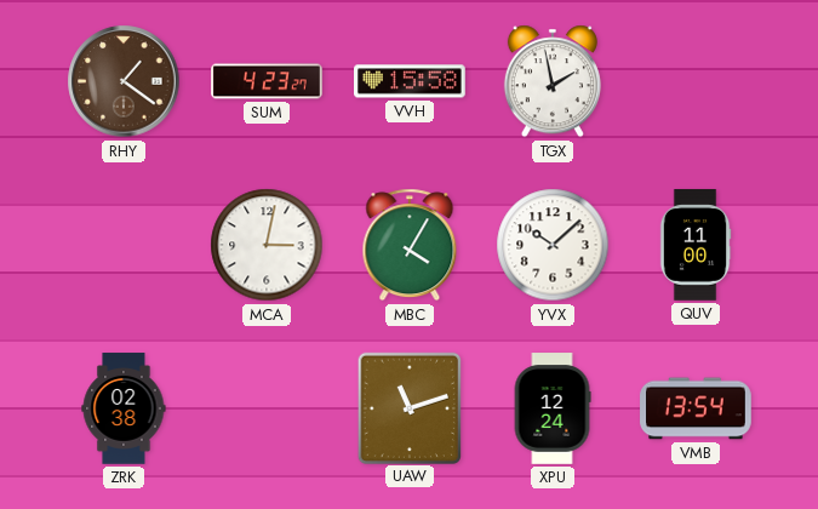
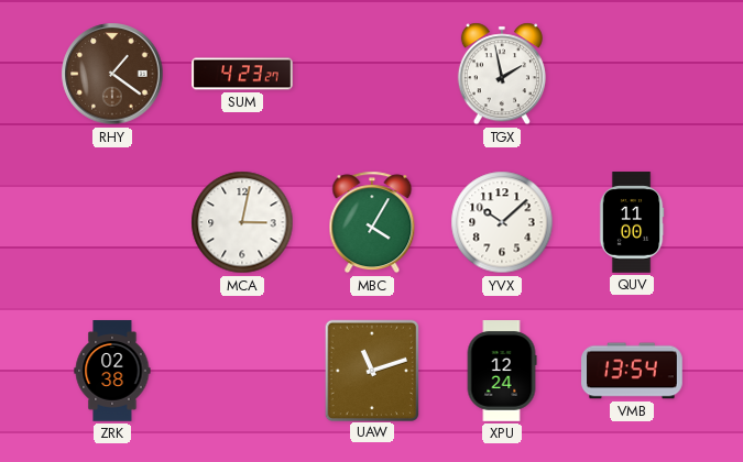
VVH: 15:58 -> none
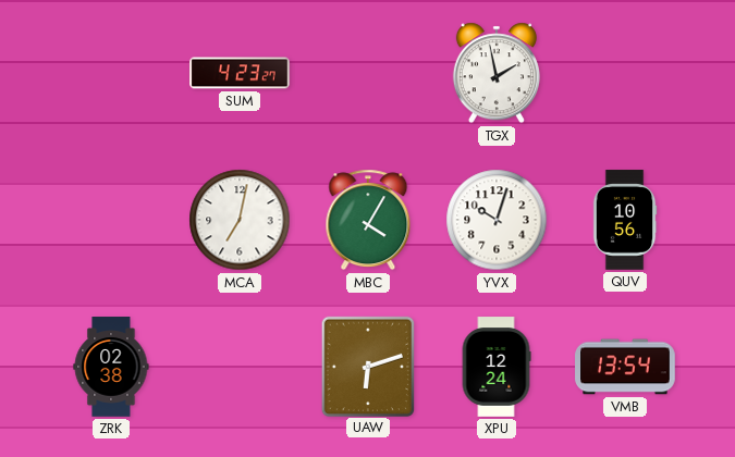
RHY: 1:21 -> none
MCA: 3:02 -> 7:02
YVX: 10:08 -> 10:03
QUV: 11:00 -> 10:56
UAW: 11:12 -> 6:12
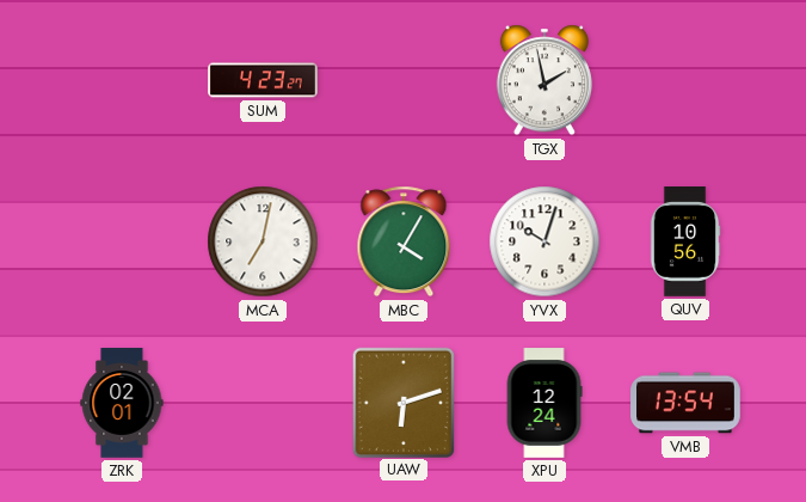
ZRK: 02:38 -> 02:01
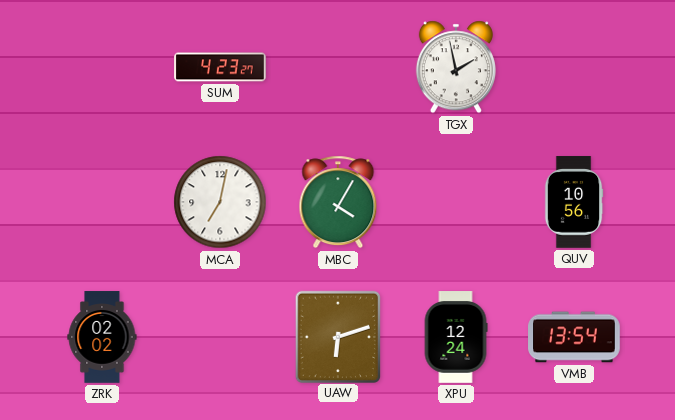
YVX: 10:03 -> none
ZRK: 02:01 -> 02:02
